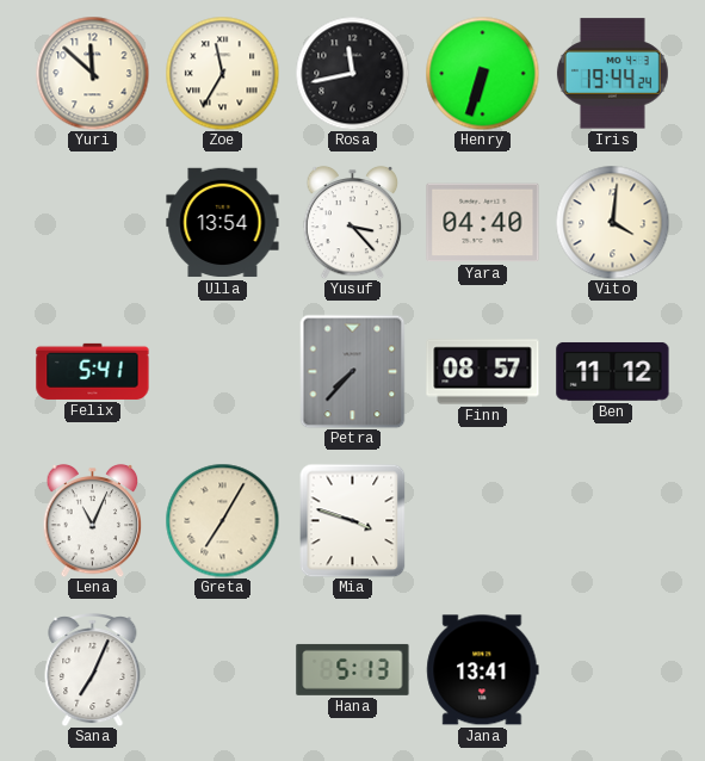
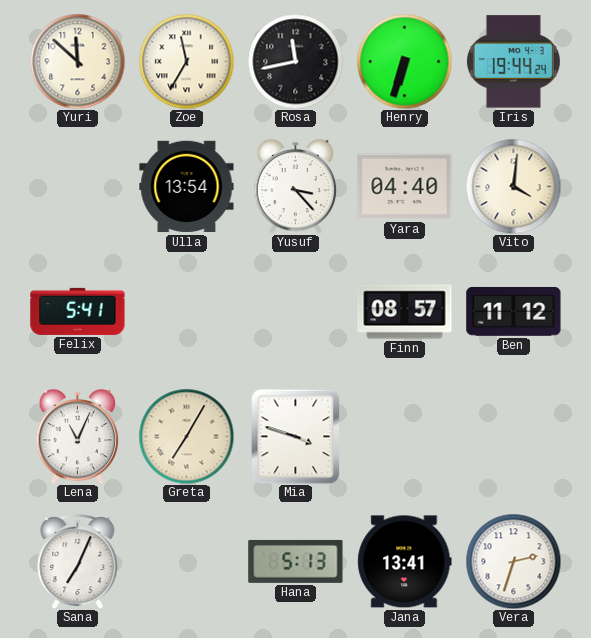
Petra: 7:37 -> none
Vera: none -> 2:33
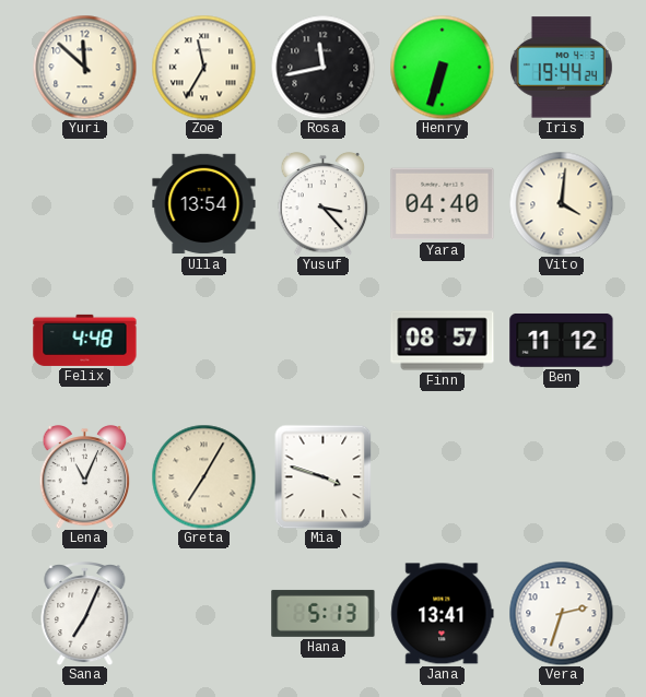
Felix: 5:41 -> 4:48
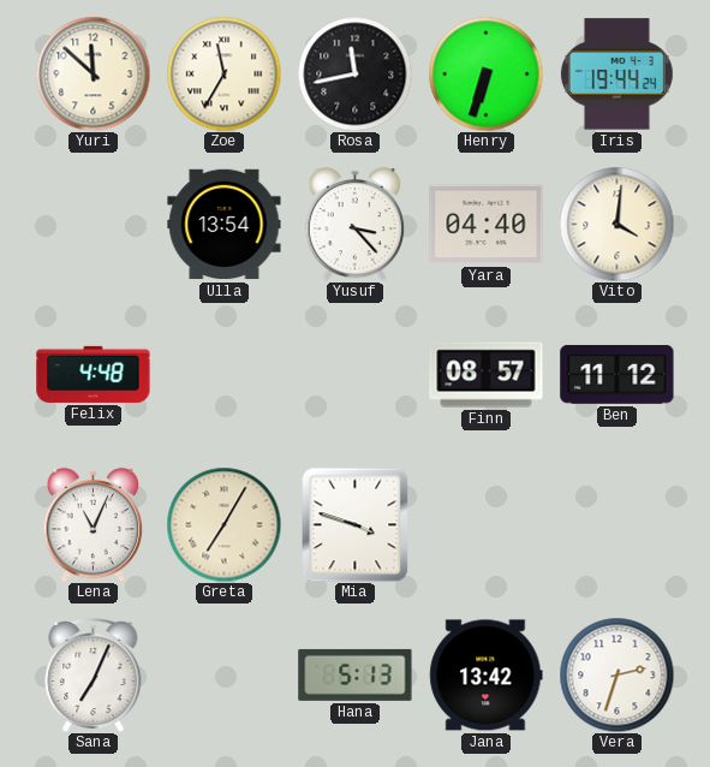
Jana: 13:41 -> 13:42
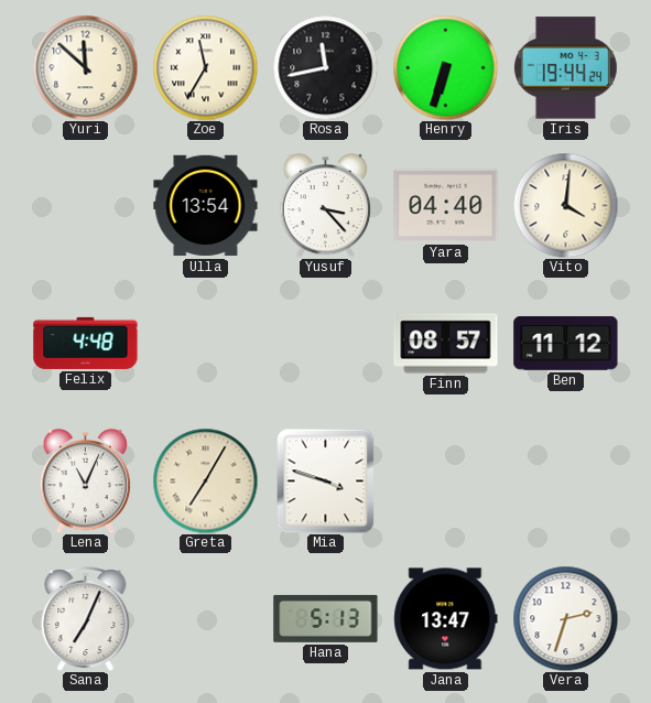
Jana: 13:42 -> 13:47
